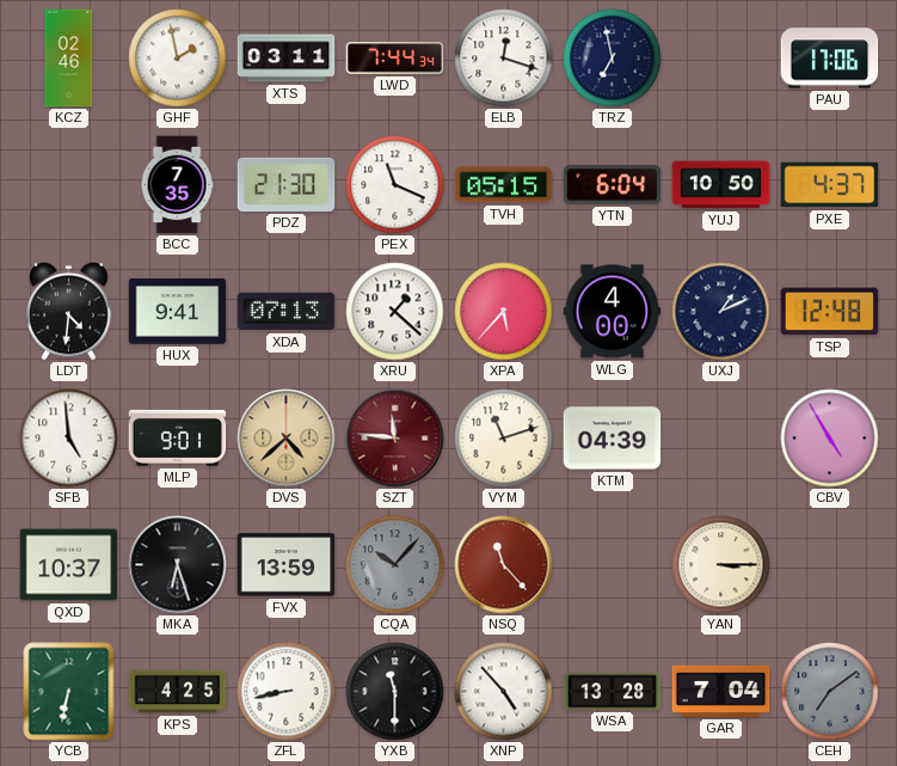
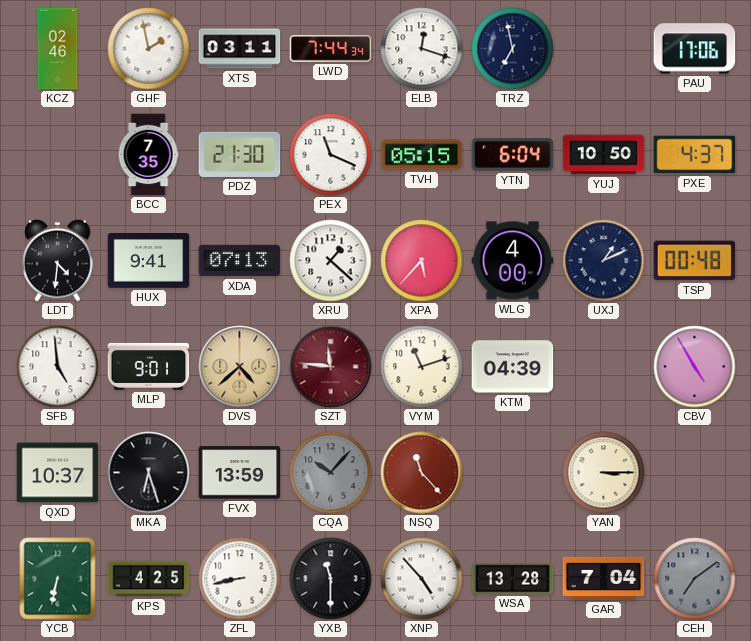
TSP: 12:48 -> 00:48
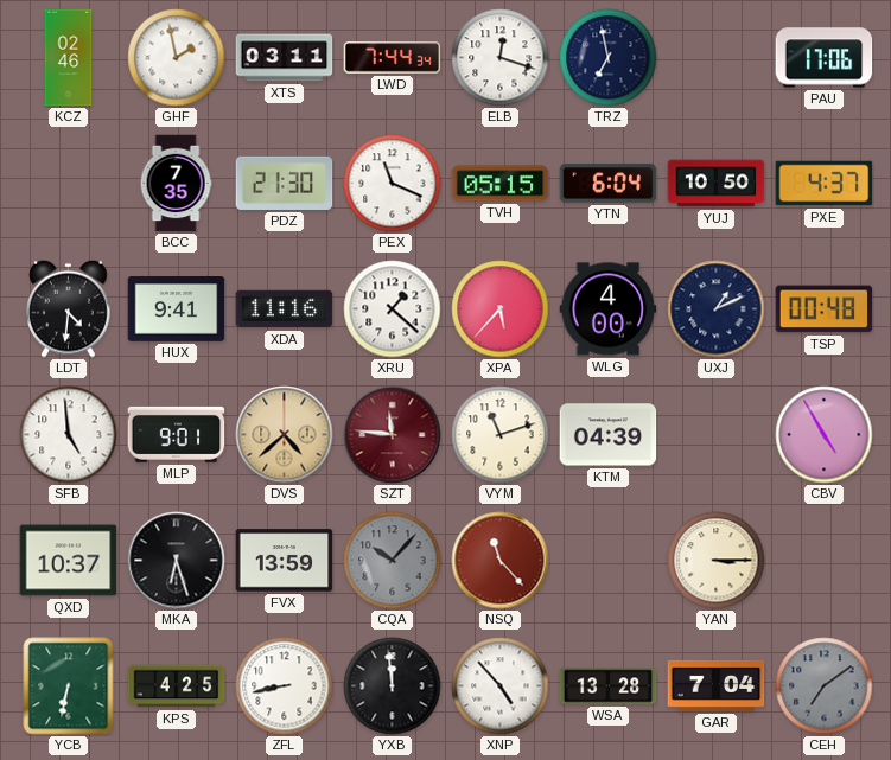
XDA: 07:13 -> 11:16
YXB: 11:30 -> 11:59
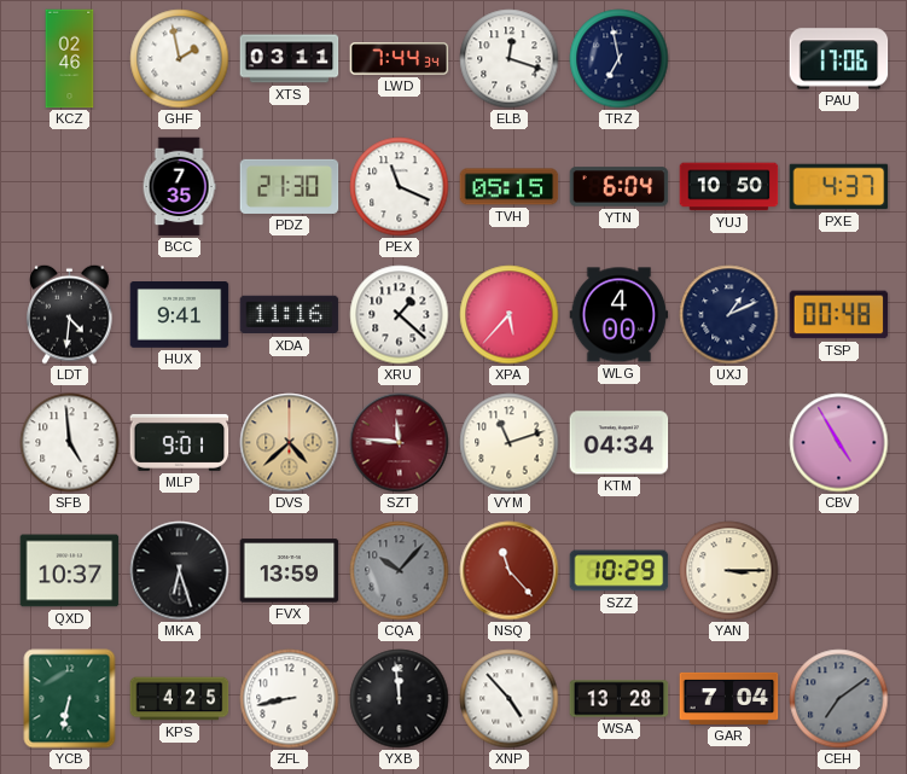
KTM: 04:39 -> 04:34
SZZ: none -> 10:29
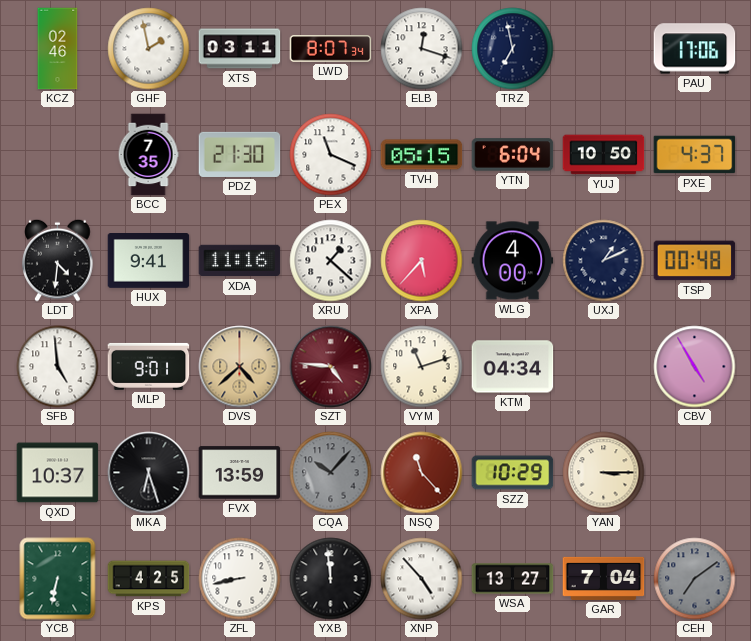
LWD: 7:44 -> 8:07
SZT: 11:46 -> 4:46
WSA: 13:28 -> 13:27
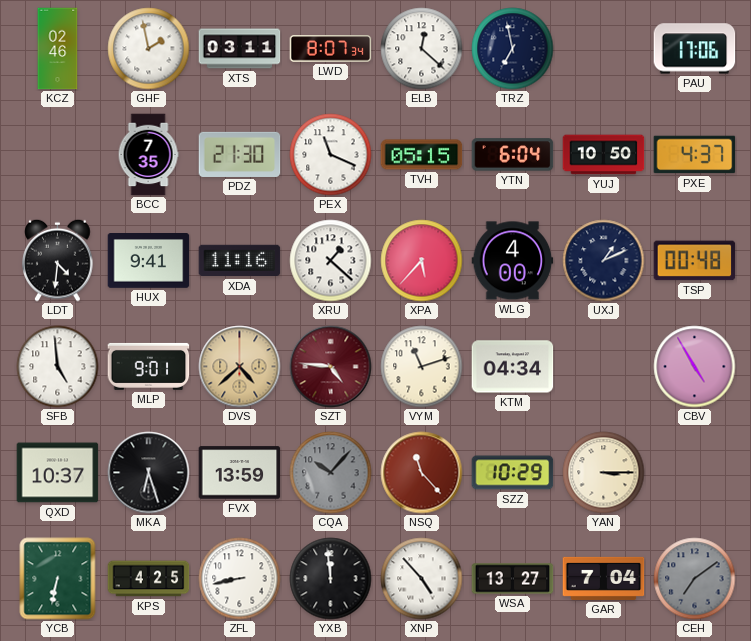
ELB: 12:18 -> 12:22
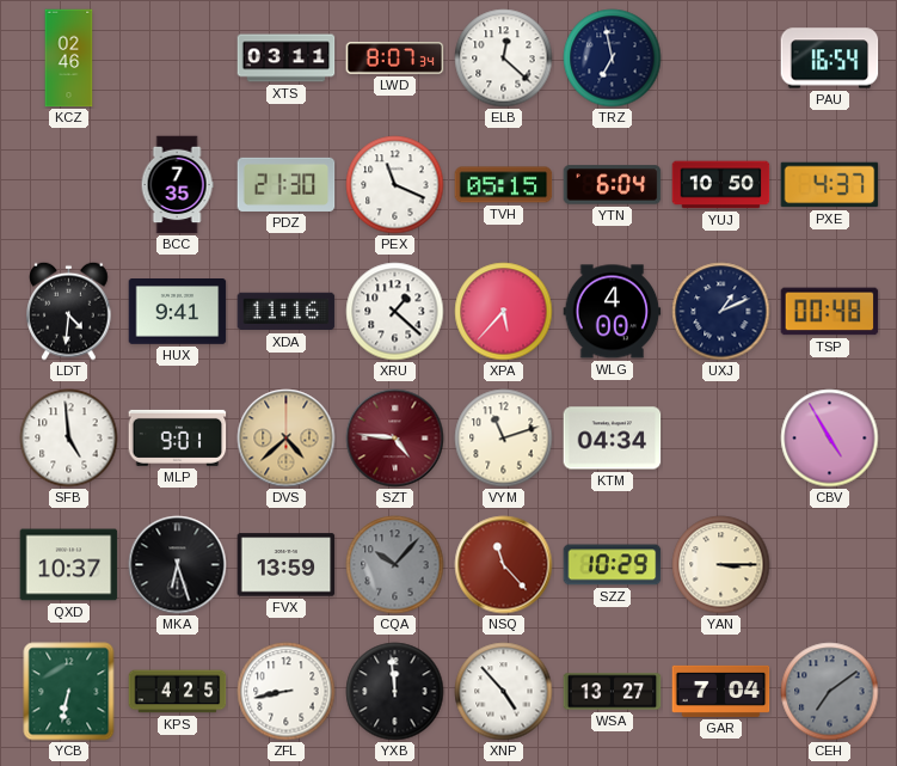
GHF: 1:58 -> none
PAU: 17:06 -> 16:54
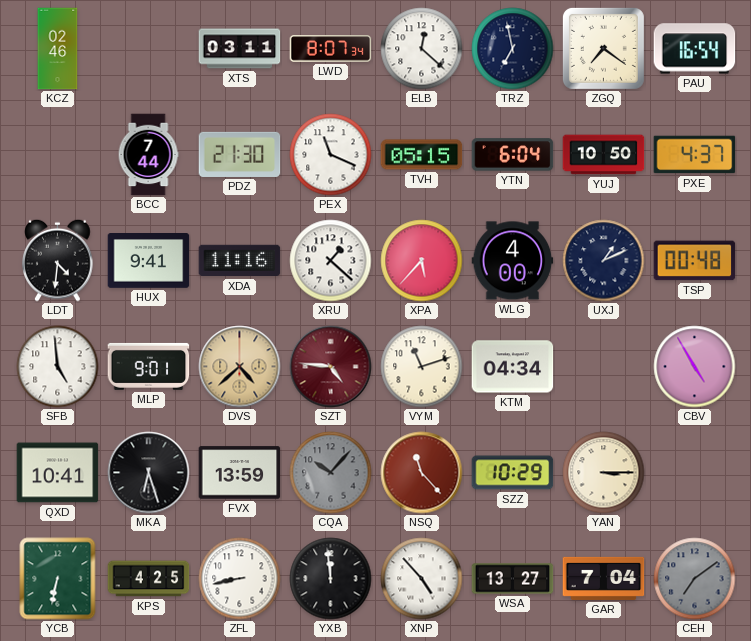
ZGQ: none -> 7:21
BCC: 7:35 -> 7:44
QXD: 10:37 -> 10:41
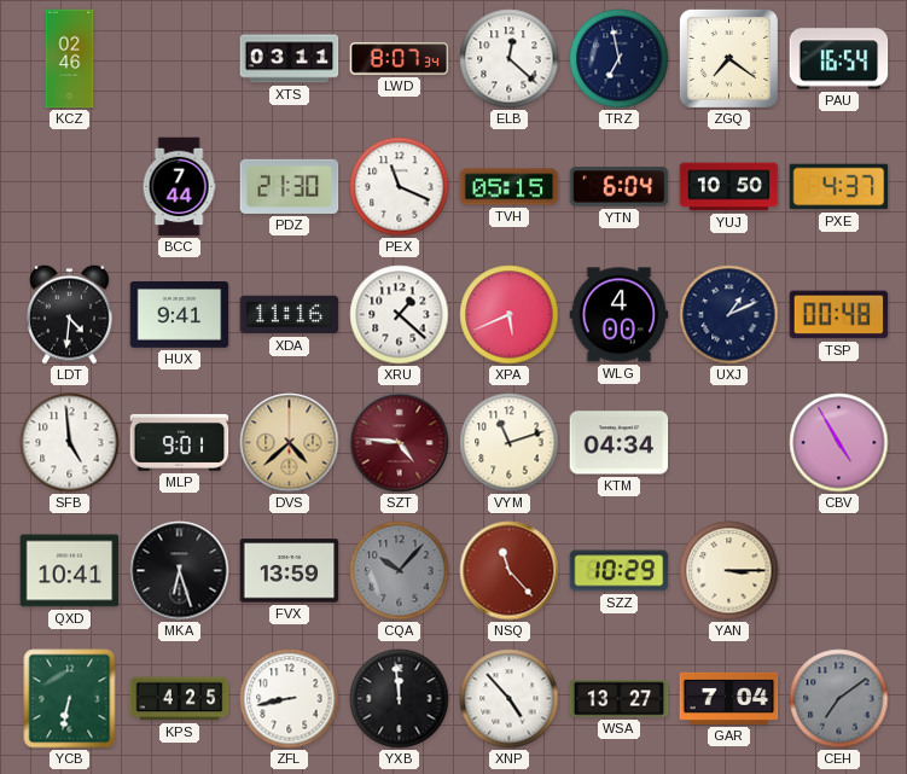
XPA: 5:37 -> 5:41
